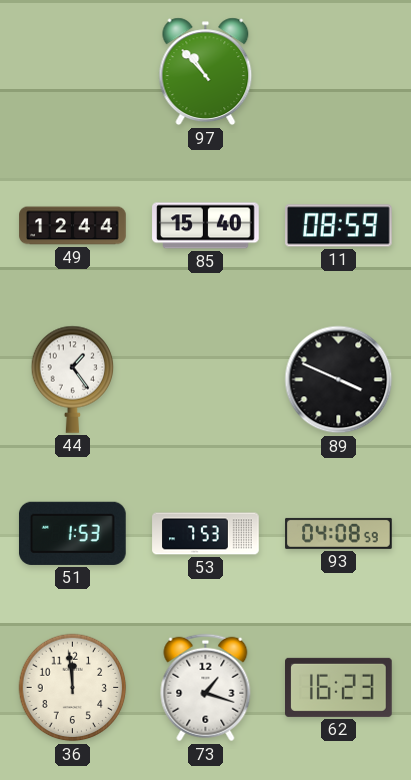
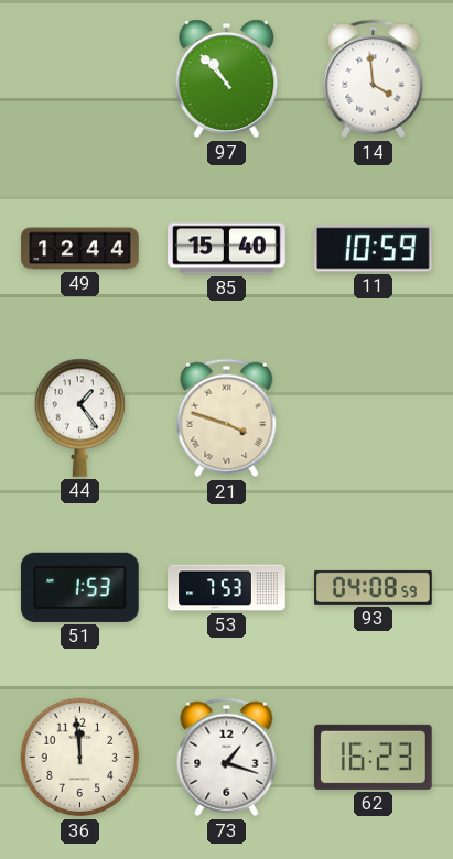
14: none -> 3:59
11: 08:59 -> 10:59
21: none -> 3:48
89: 3:49 -> none
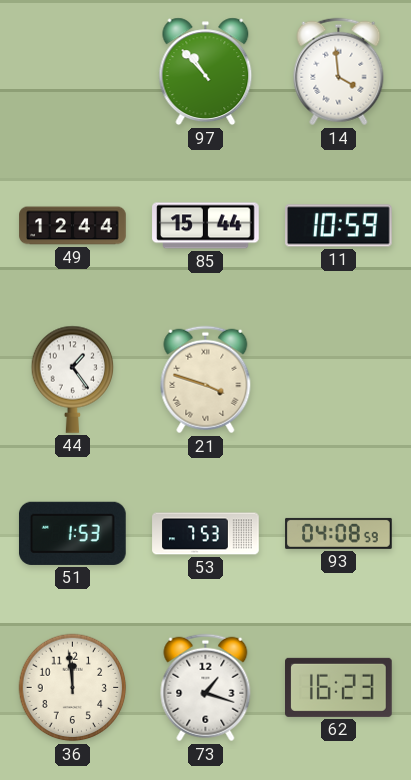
85: 15:40 -> 15:44
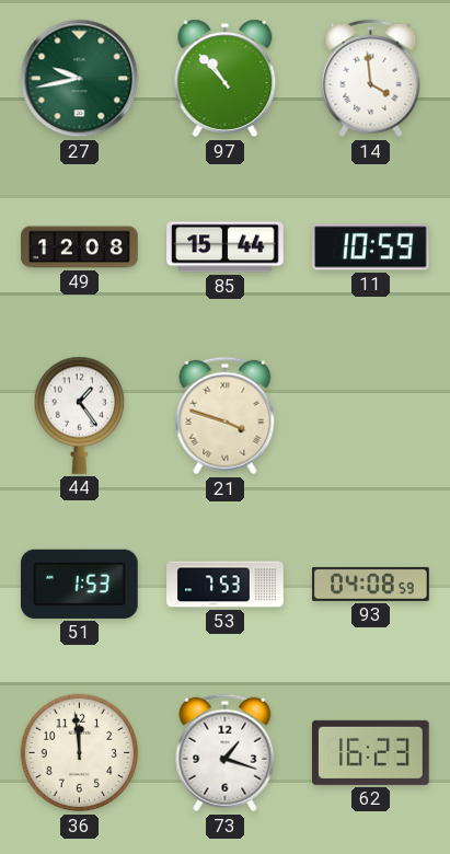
27: none -> 9:43
49: 12:44 -> 12:08
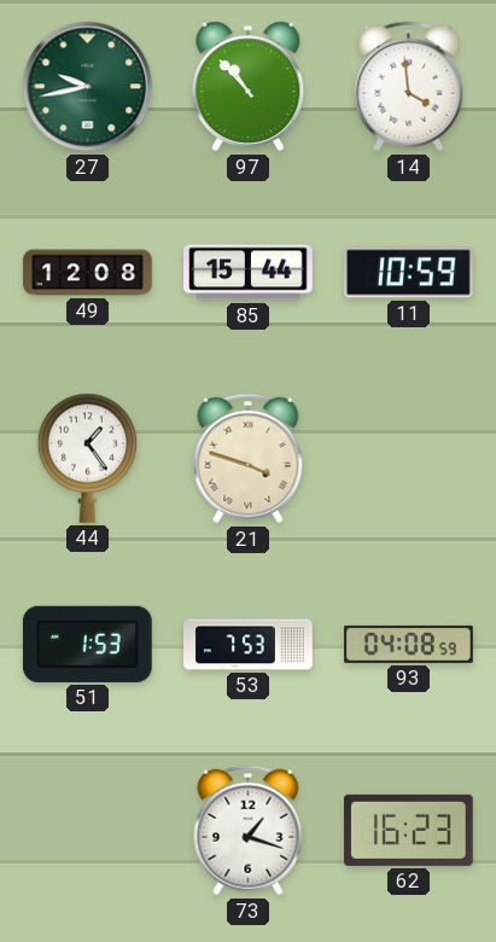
36: 11:59 -> none
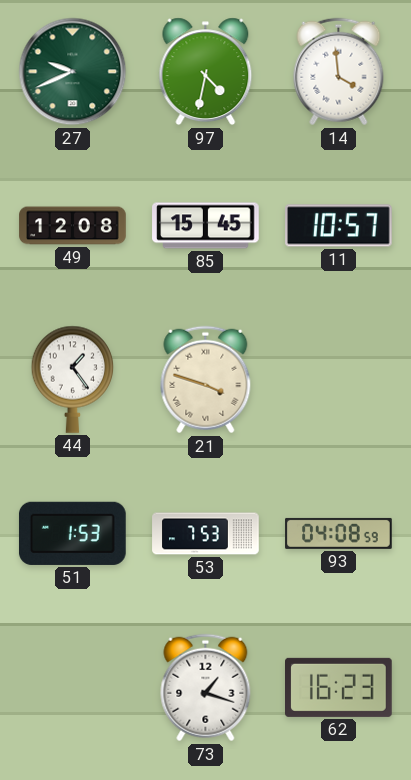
27: 9:43 -> 9:41
97: 10:53 -> 4:32
85: 15:44 -> 15:45
11: 10:59 -> 10:57
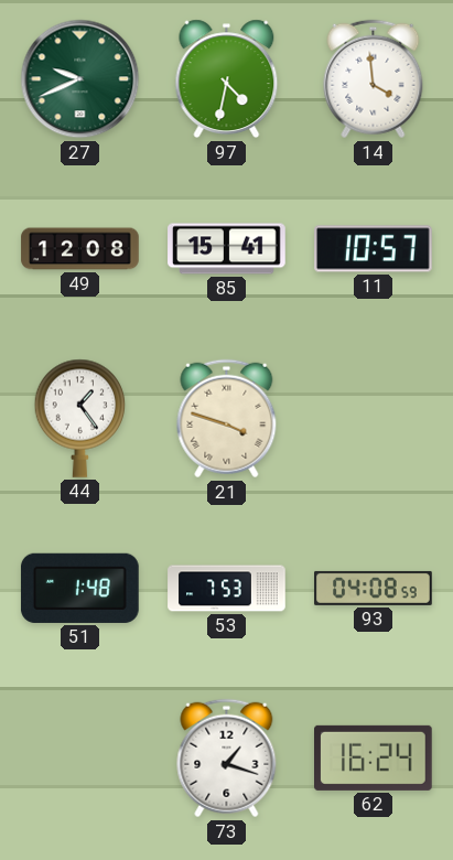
85: 15:45 -> 15:41
51: 1:53 -> 1:48
62: 16:23 -> 16:24
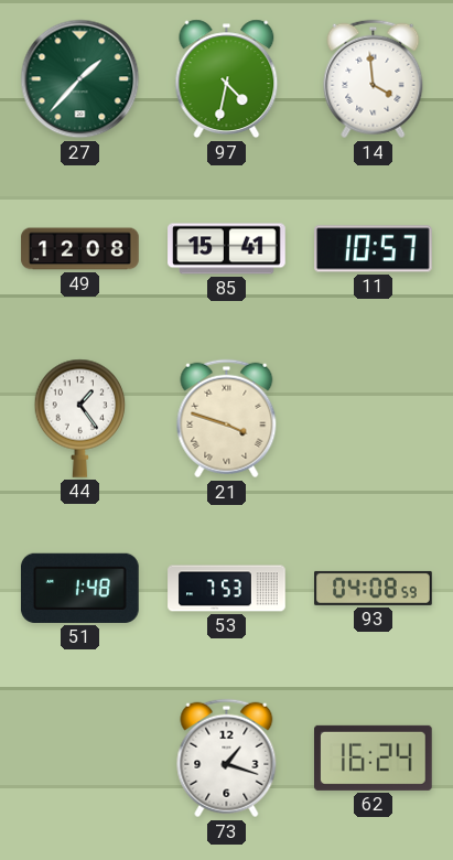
27: 9:41 -> 1:37
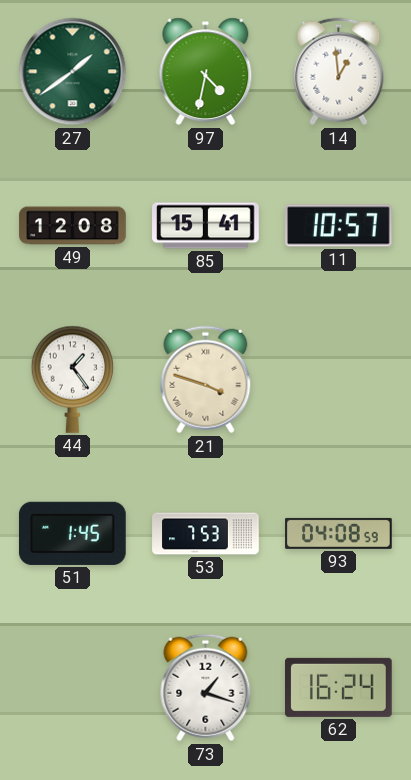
27: 1:37 -> 1:39
14: 3:59 -> 12:59
51: 1:48 -> 1:45
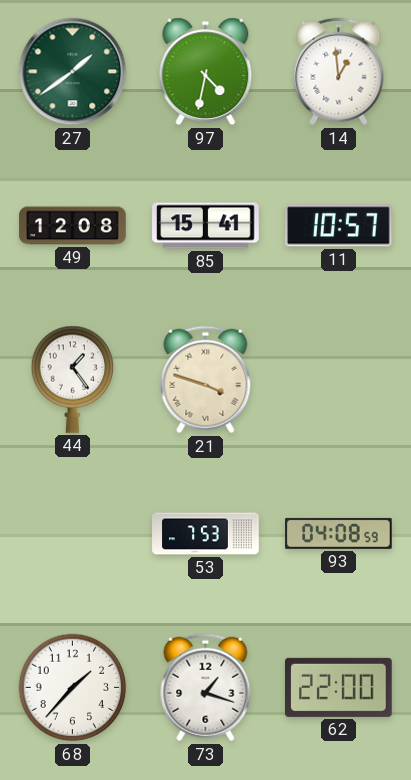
51: 1:45 -> none
68: none -> 1:37
62: 16:24 -> 22:00
